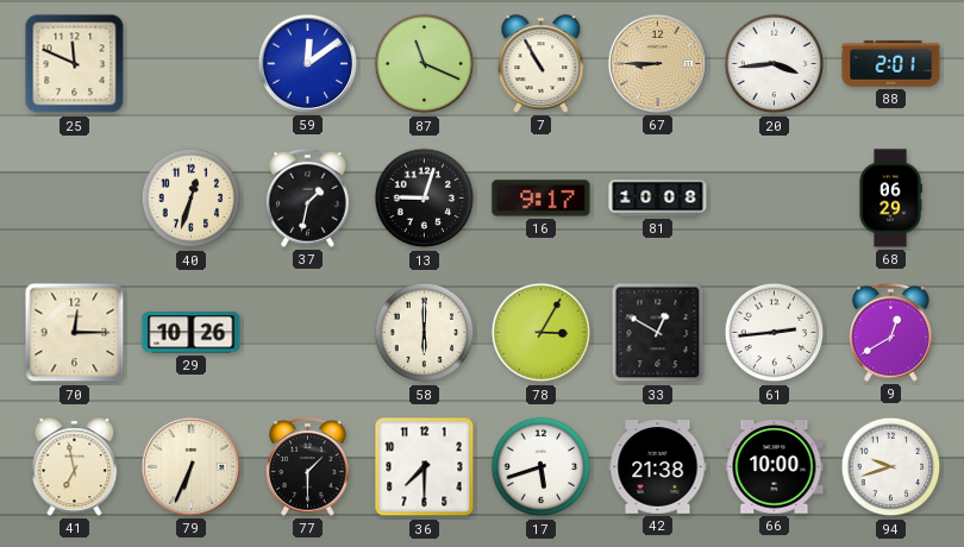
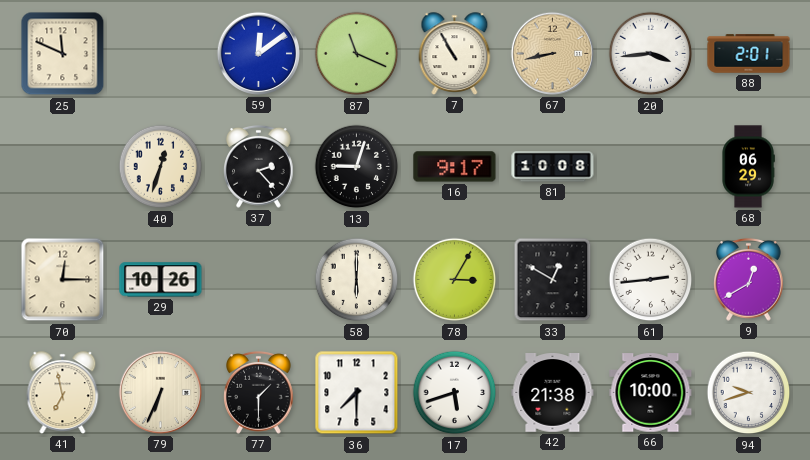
67: 8:45 -> 8:43
37: 1:32 -> 2:23
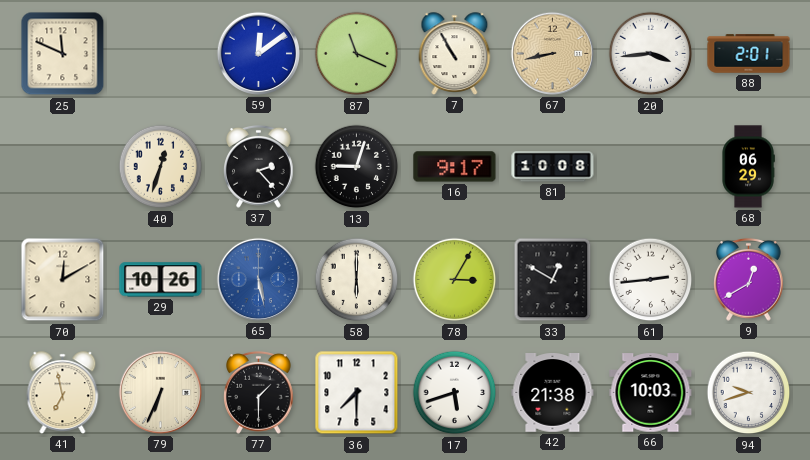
70: 12:15 -> 12:10
65: none -> 5:28
66: 10:00 -> 10:03
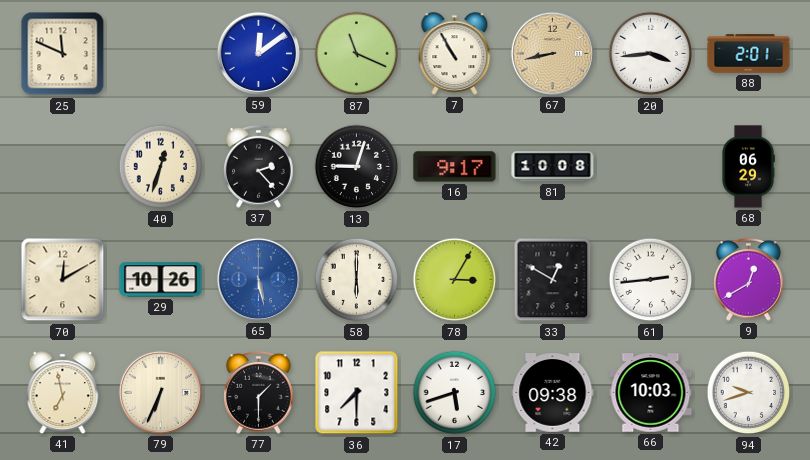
42: 21:38 -> 09:38
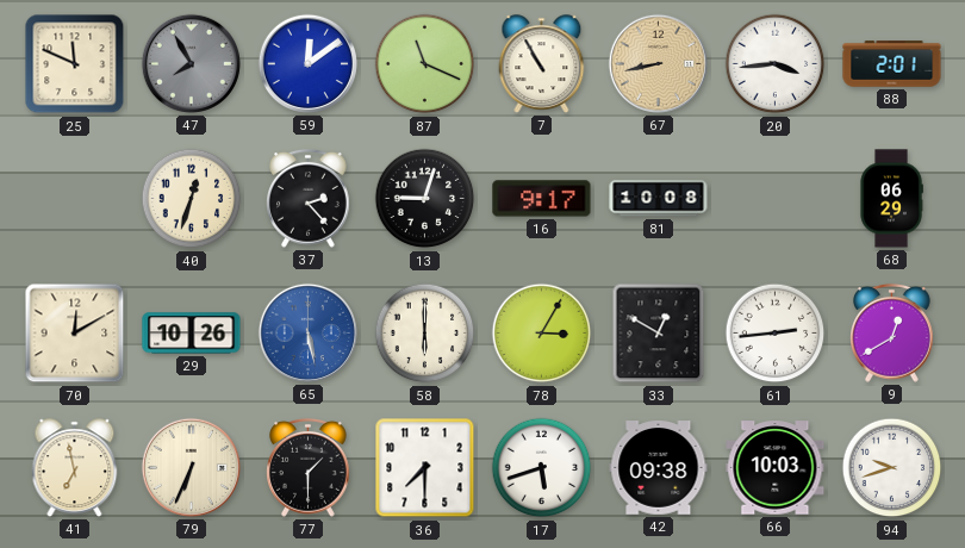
47: none -> 7:55
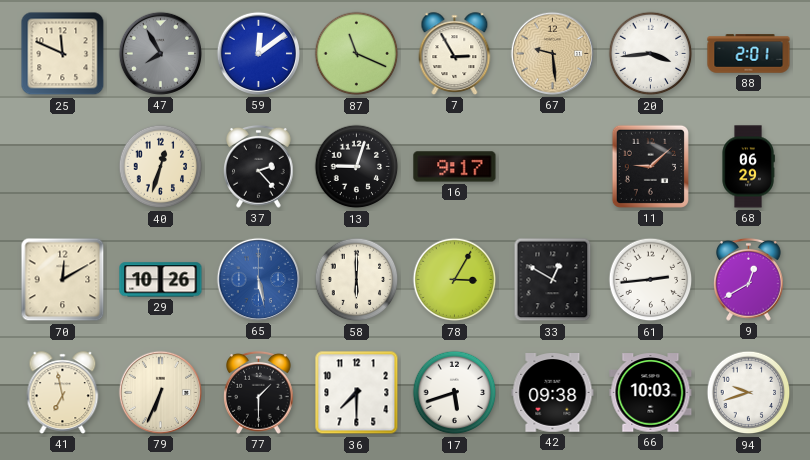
7: 10:55 -> 2:55
67: 8:43 -> 9:29
81: 10:08 -> none
11: none -> 9:08
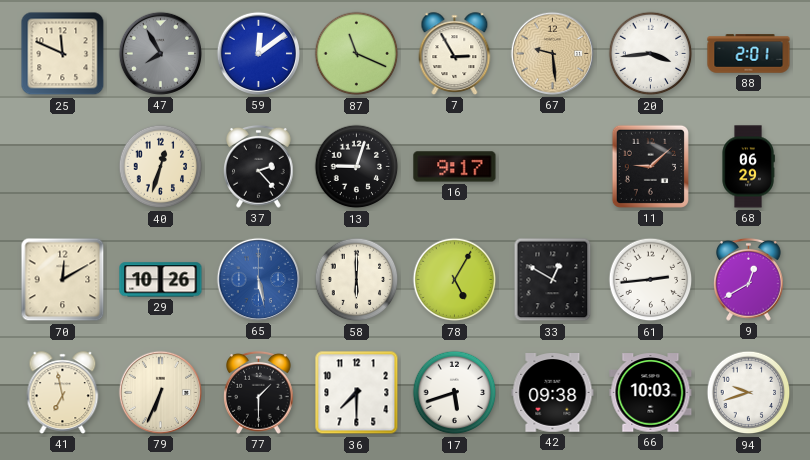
78: 3:05 -> 5:05
